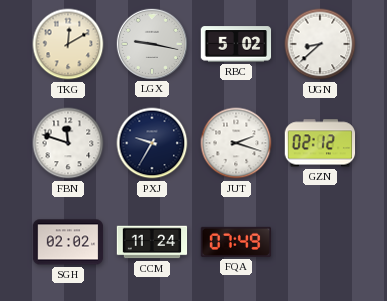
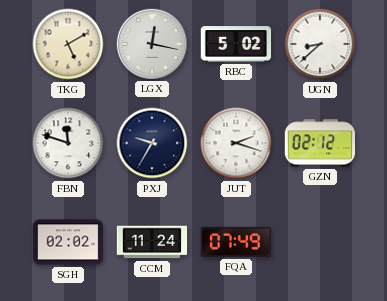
TKG: 12:10 -> 5:10
LGX: 9:17 -> 12:17
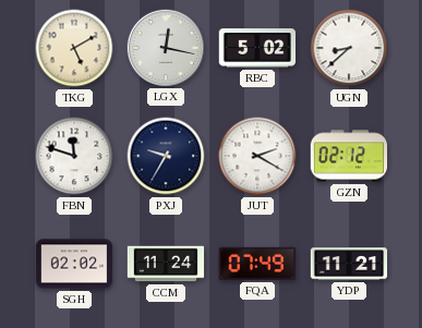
JUT: 2:18 -> 2:20
YDP: none -> 11:21
